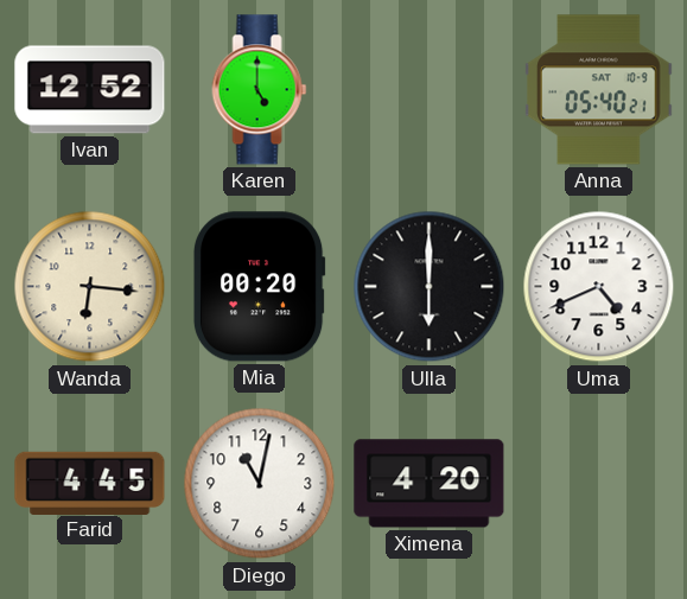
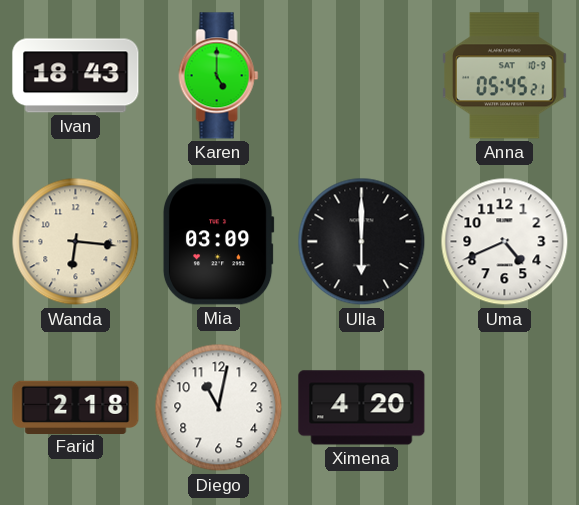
Ivan: 12:52 -> 18:43
Anna: 05:40 -> 05:45
Mia: 00:20 -> 03:09
Farid: 4:45 -> 2:18
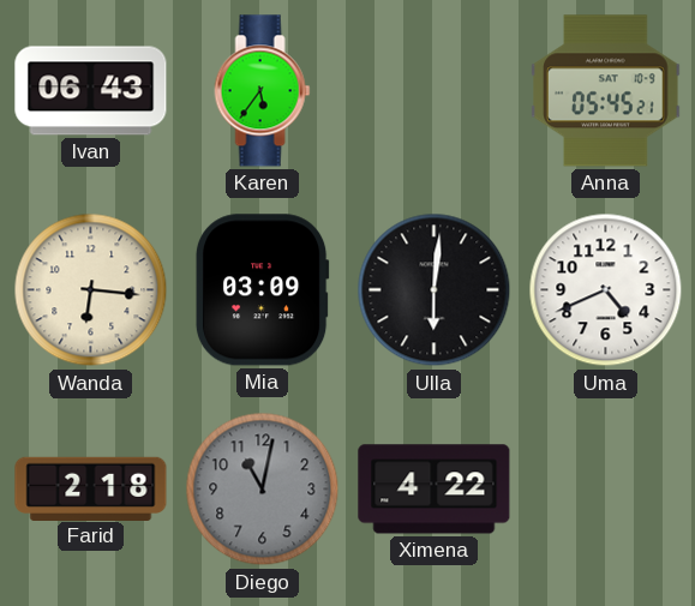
Ivan: 18:43 -> 06:43
Karen: 5:00 -> 5:36
Ulla: 6:00 -> 6:01
Diego dial: white -> grey
Ximena: 4:20 -> 4:22
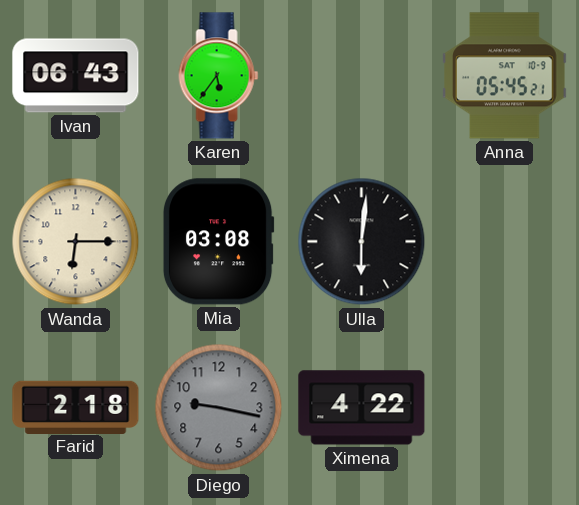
Wanda: 6:16 -> 6:15
Mia: 03:09 -> 03:08
Uma: 4:41 -> none
Diego: 11:02 -> 9:17
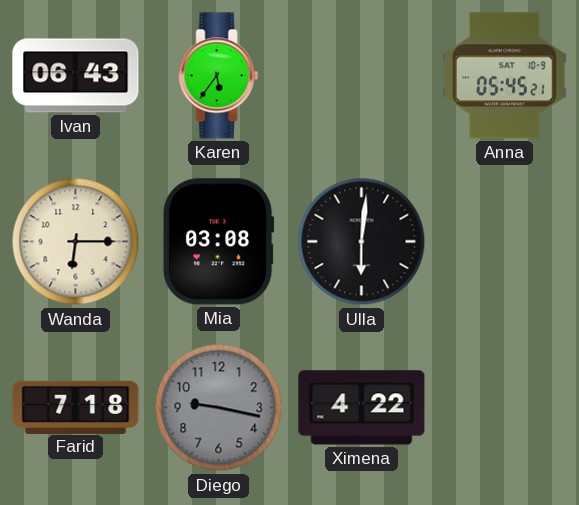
Farid: 2:18 -> 7:18
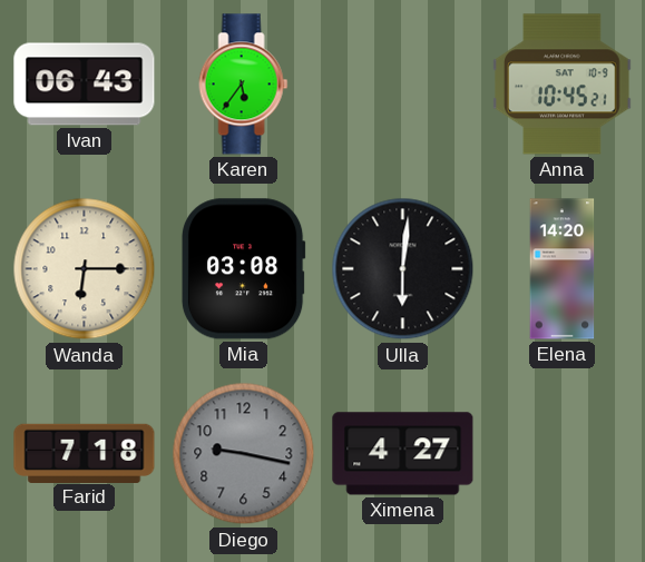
Anna: 05:45 -> 10:45
Elena: none -> 14:20
Ximena: 4:22 -> 4:27
